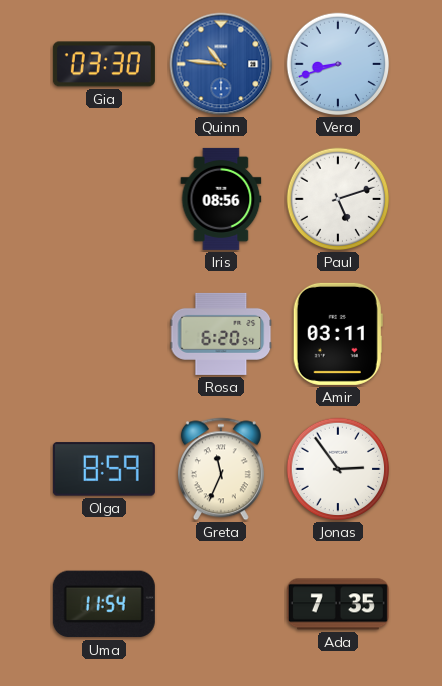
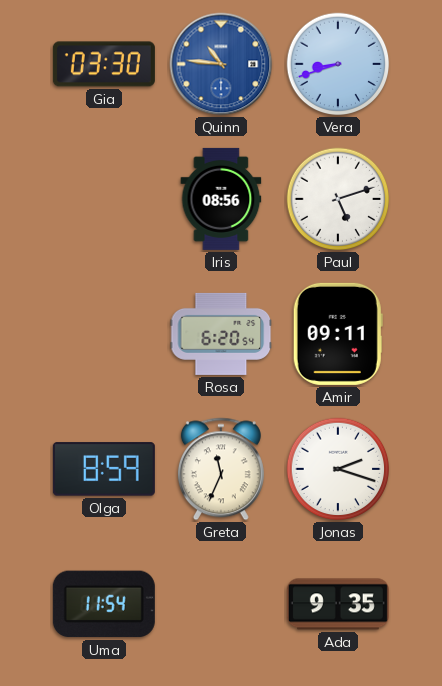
Amir: 03:11 -> 09:11
Jonas: 2:54 -> 2:18
Ada: 7:35 -> 9:35
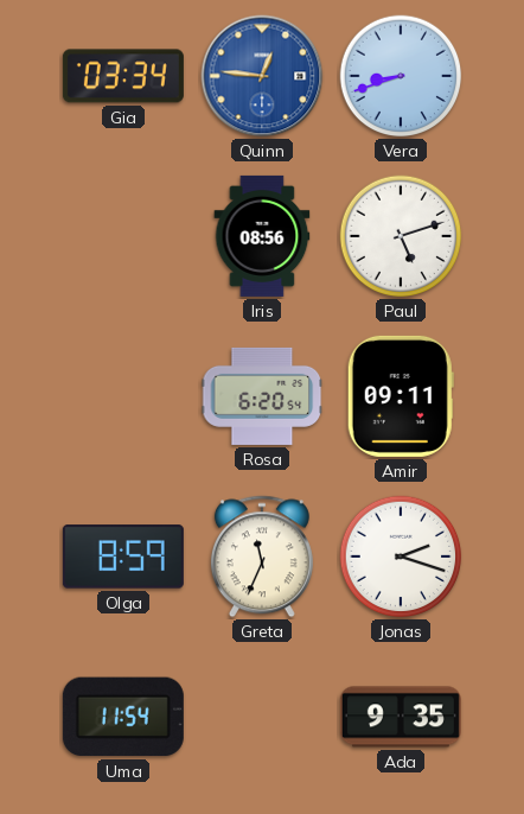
Gia: 03:30 -> 03:34
Quinn: 10:46 -> 12:46
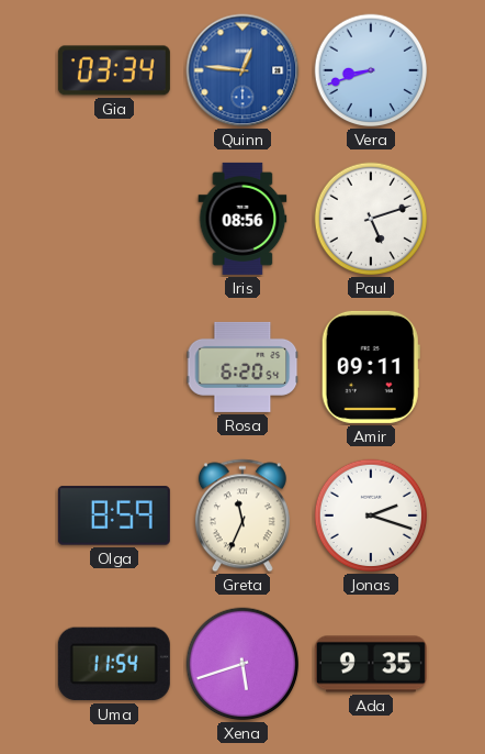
Xena: none -> 5:42
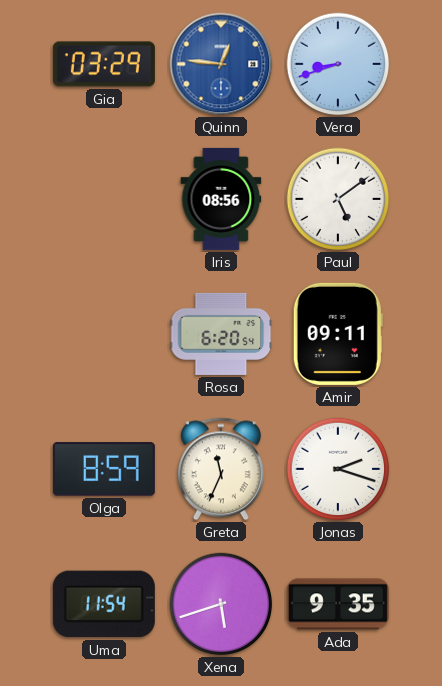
Gia: 03:34 -> 03:29
Paul: 5:12 -> 5:09
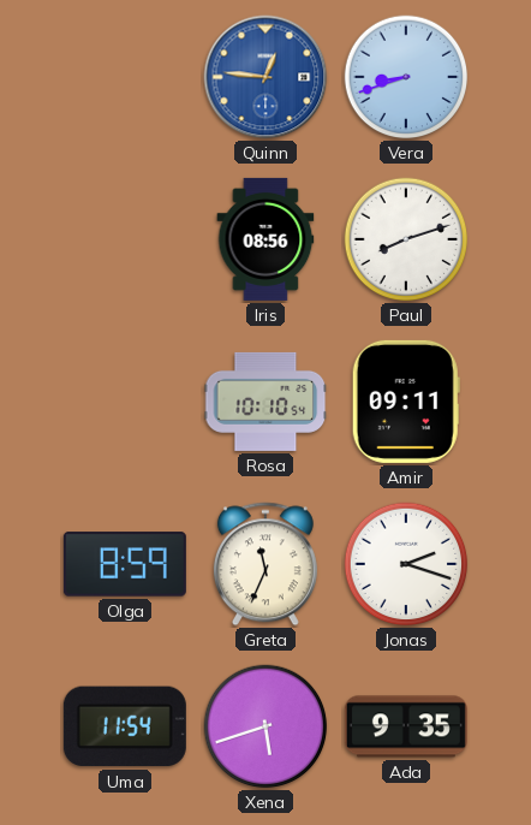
Gia: 03:29 -> none
Paul: 5:09 -> 8:12
Rosa: 6:20 -> 10:10
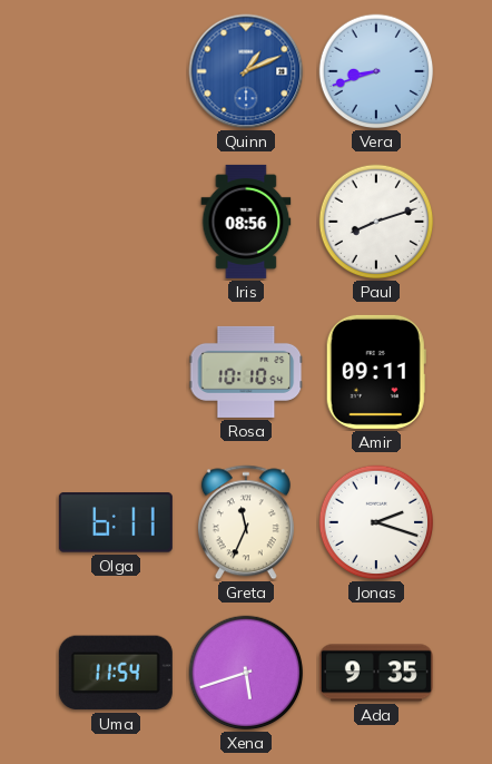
Quinn: 12:46 -> 1:11
Olga: 8:59 -> 6:11
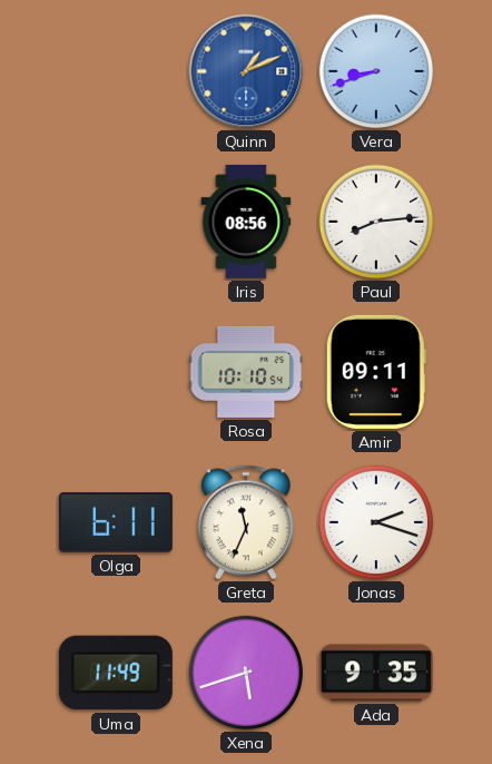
Paul: 8:12 -> 8:14
Uma: 11:54 -> 11:49
